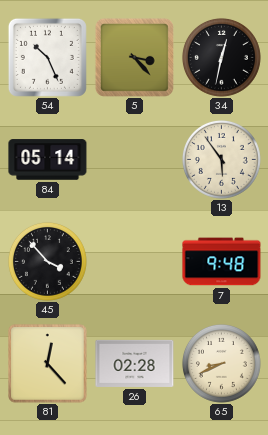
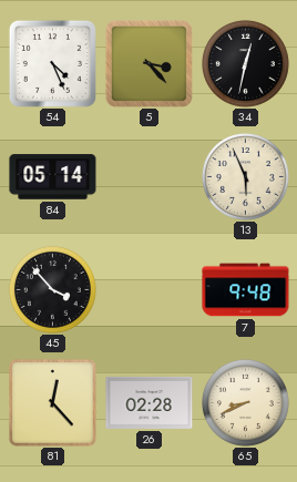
54: 10:26 -> 4:26
13: 5:54 -> 5:56
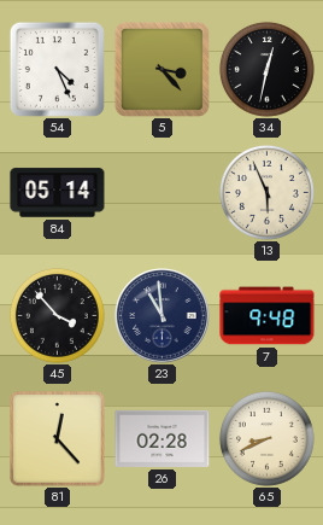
23: none -> 10:59
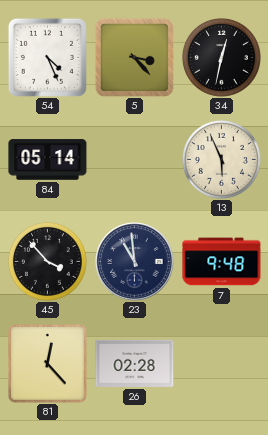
65: 8:41 -> none
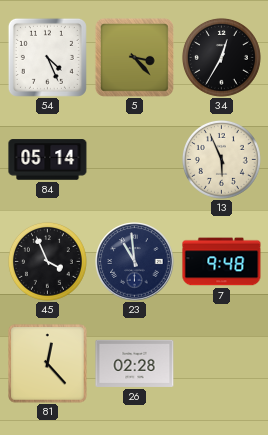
34: 12:32 -> 12:35
45: 3:53 -> 3:56
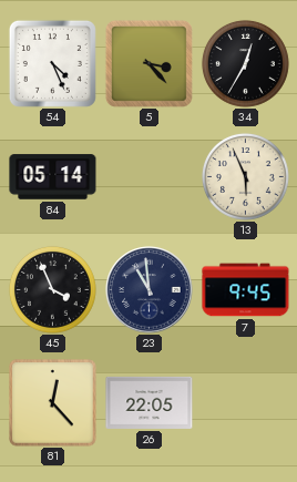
7: 9:48 -> 9:45
26: 02:28 -> 22:05
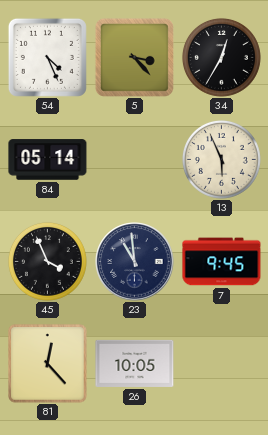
26: 22:05 -> 10:05
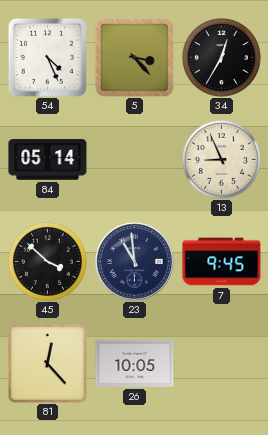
13: 5:56 -> 8:56
45: 3:56 -> 3:52
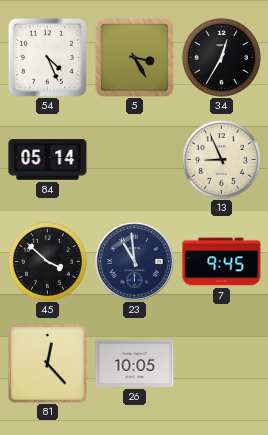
5: 3:23 -> 3:25
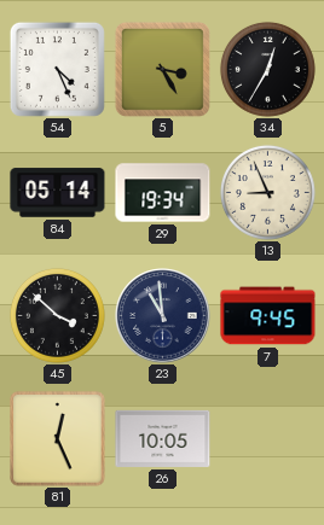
29: none -> 19:34
81: 12:23 -> 12:26
